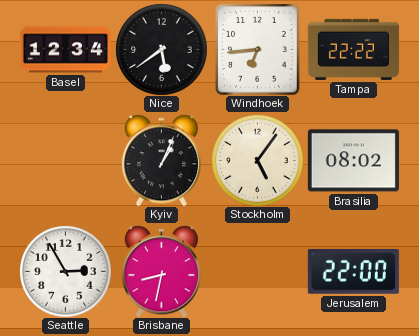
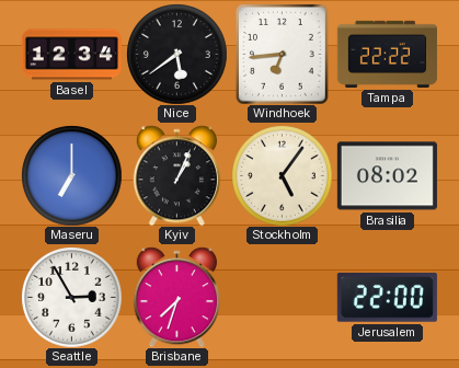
Maseru: none -> 7:00
Brisbane: 8:32 -> 7:33
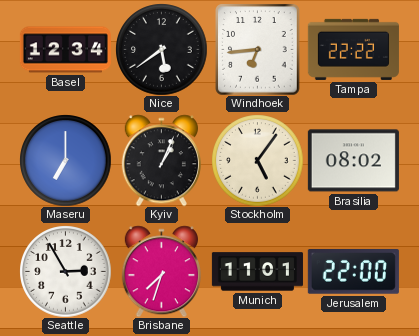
Munich: none -> 11:01
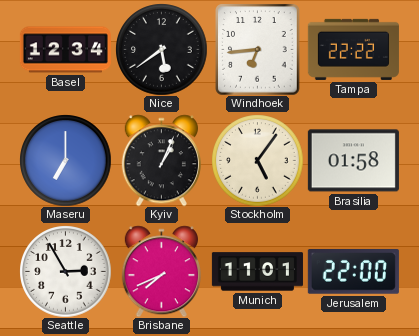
Brasilia: 08:02 -> 01:58
Brisbane: 7:33 -> 7:41
